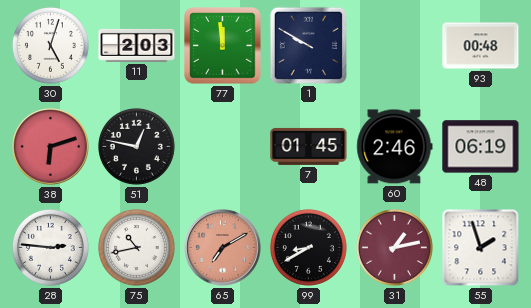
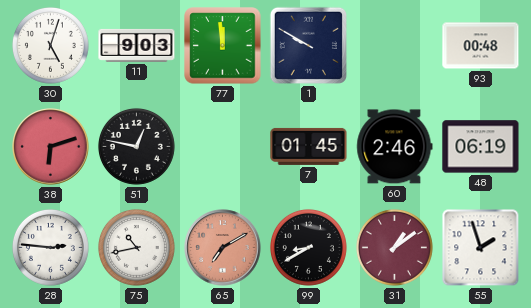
11: 2:03 -> 9:03
31: 1:13 -> 1:09
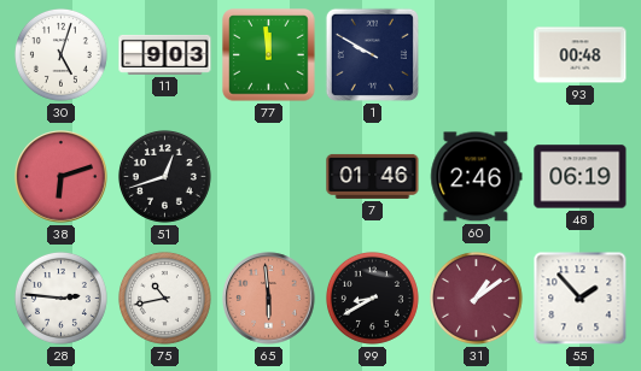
51: 12:47 -> 12:42
7: 01:45 -> 01:46
65: 7:10 -> 5:59
55: 1:57 -> 1:53
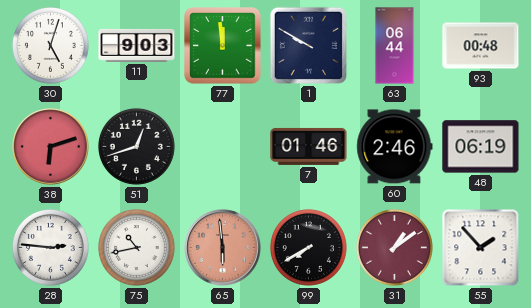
63: none -> 06:44
99: 8:40 -> 7:40
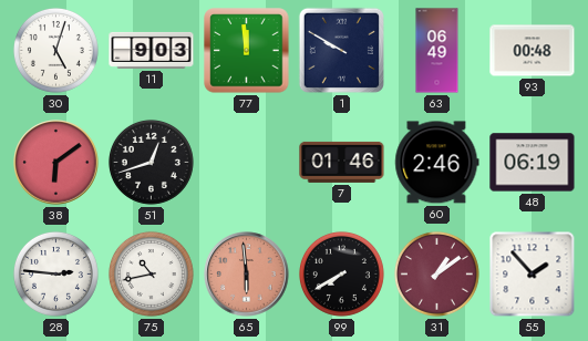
63: 06:44 -> 06:49
38: 6:12 -> 6:09
